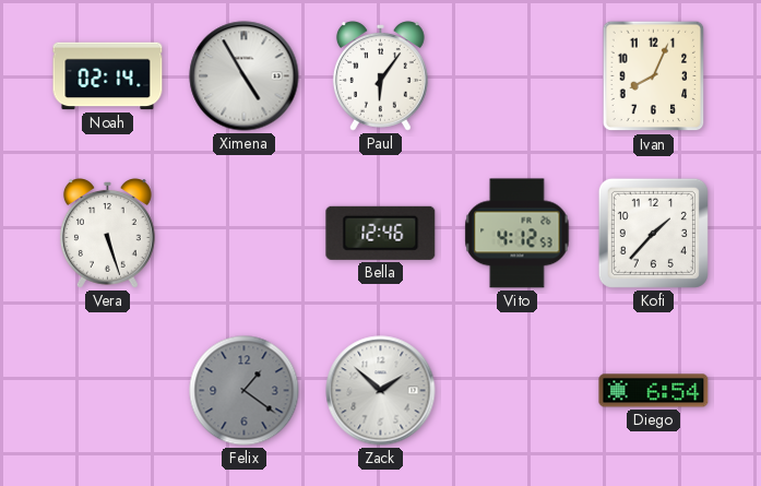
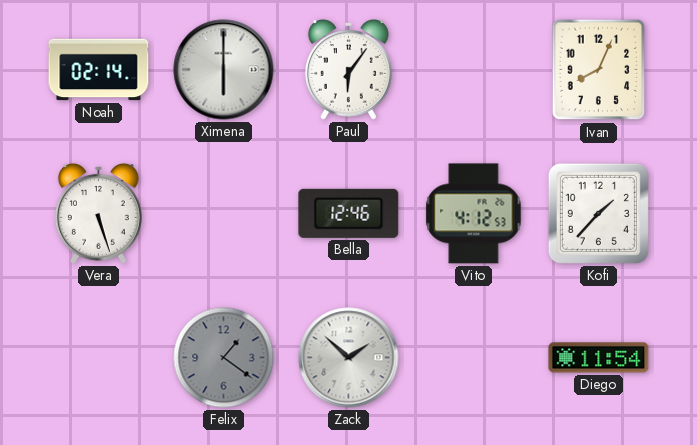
Ximena: 4:55 -> 6:00
Diego: 6:54 -> 11:54
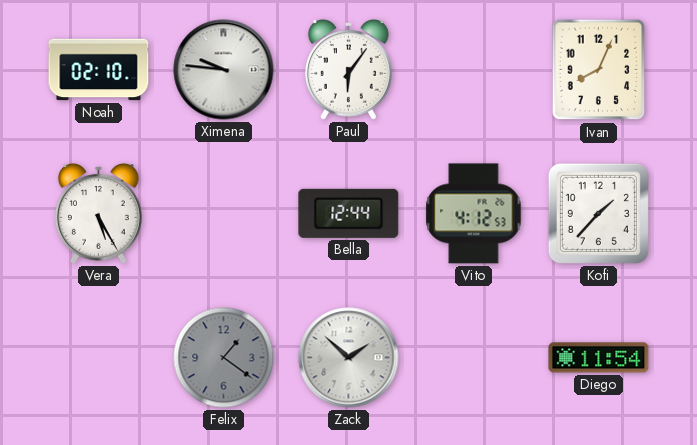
Noah: 02:14 -> 02:10
Ximena: 6:00 -> 9:46
Vera: 5:27 -> 5:25
Bella: 12:46 -> 12:44
